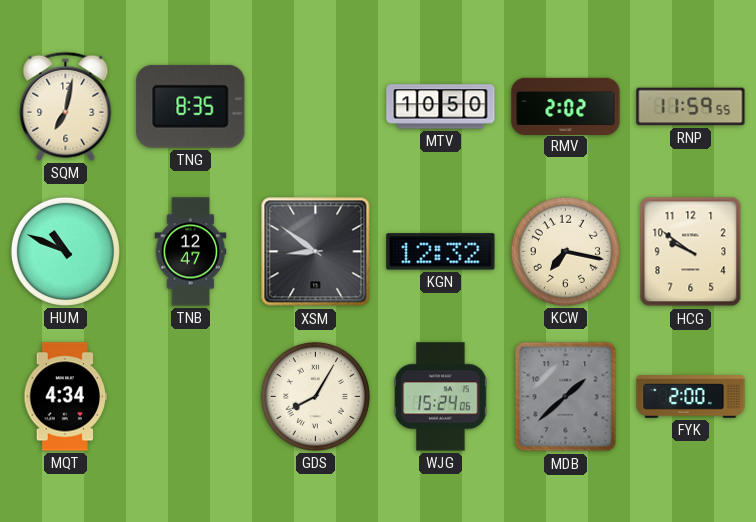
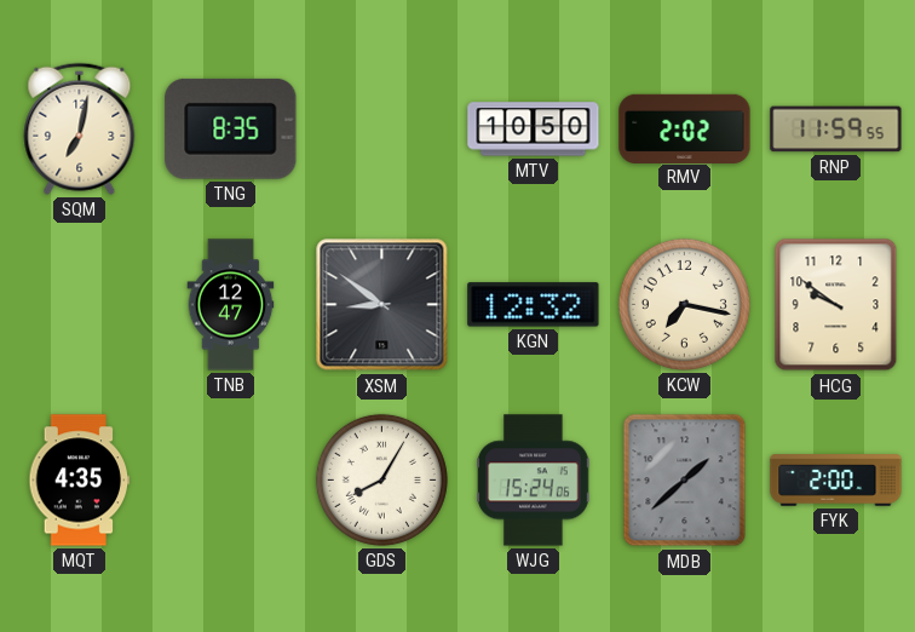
HUM: 10:49 -> none
MQT: 4:34 -> 4:35
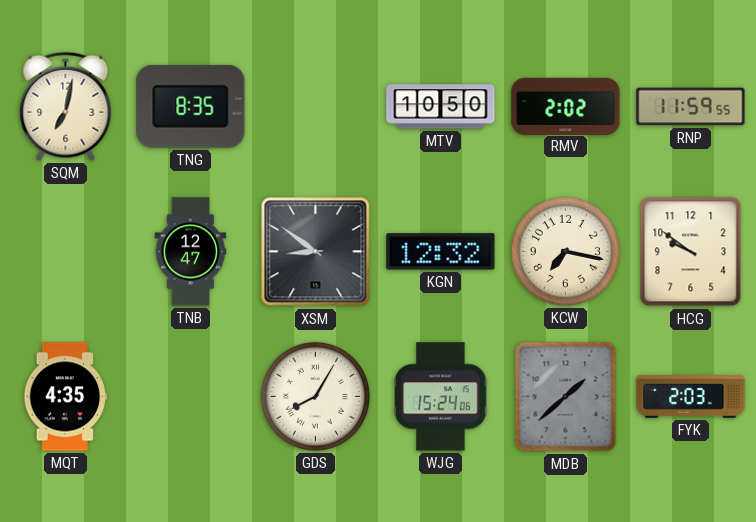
FYK: 2:00 -> 2:03
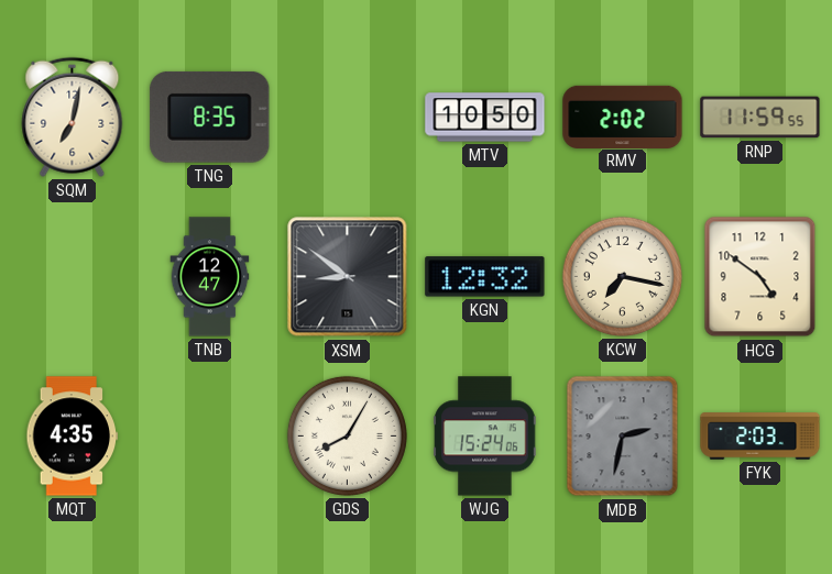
HCG: 9:51 -> 4:51
MDB: 1:38 -> 2:32
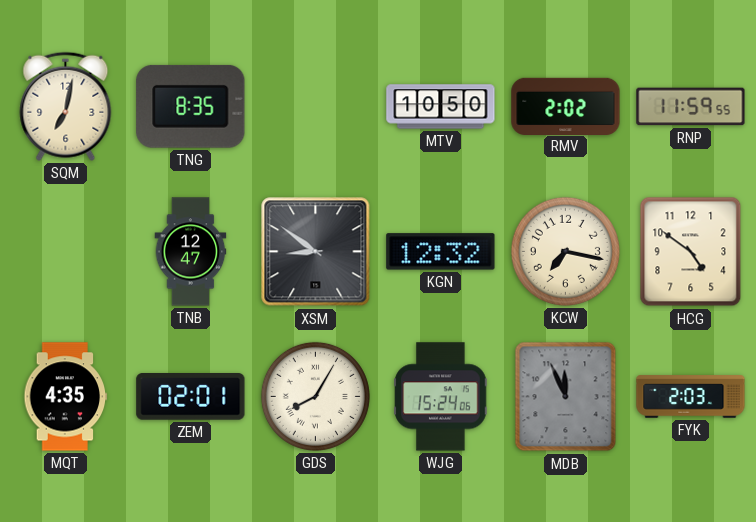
ZEM: none -> 02:01
MDB: 2:32 -> 11:56
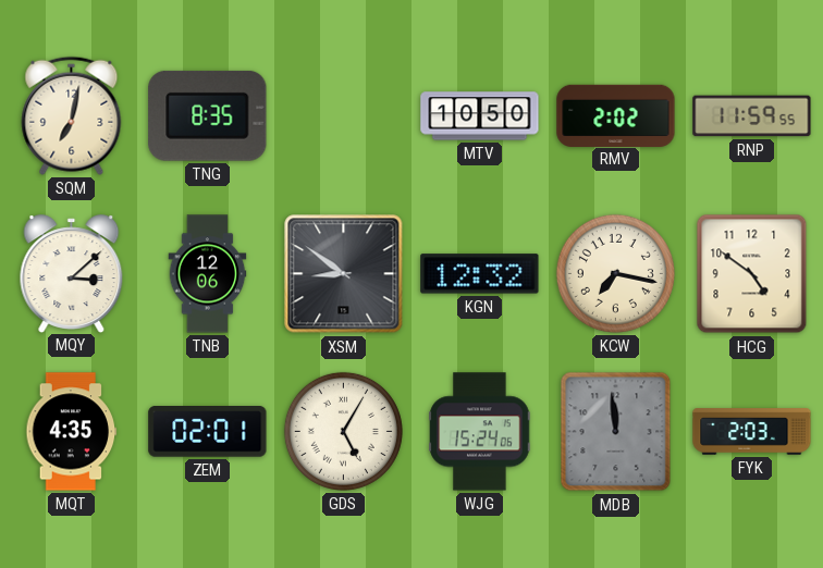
MQY: none -> 3:08
TNB: 12:47 -> 12:06
GDS: 8:05 -> 5:05
MDB: 11:56 -> 11:59
